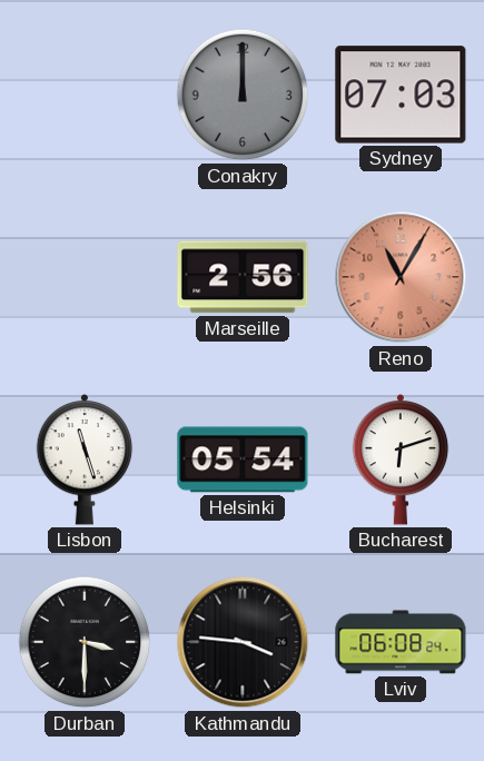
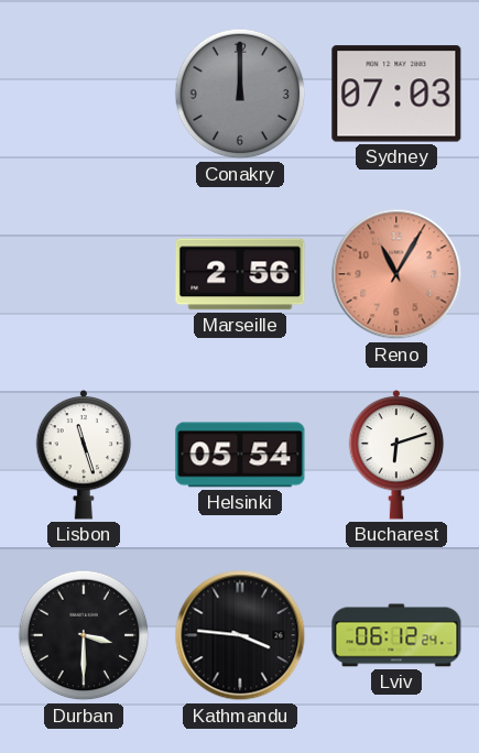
Lviv: 06:08 -> 06:12
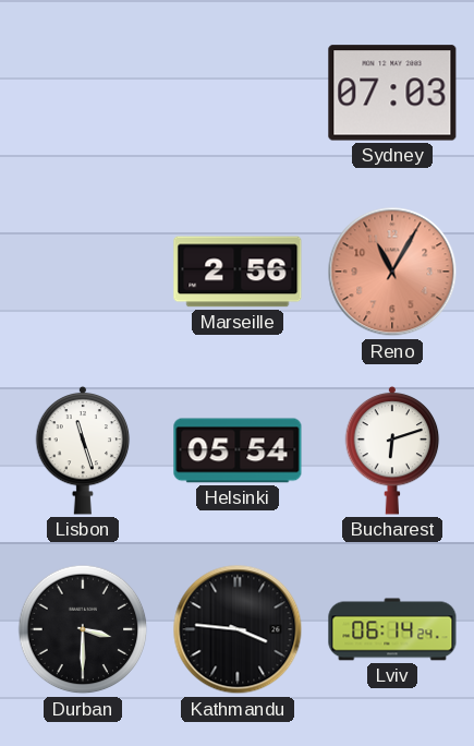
Conakry: 12:00 -> none
Lviv: 06:12 -> 06:14
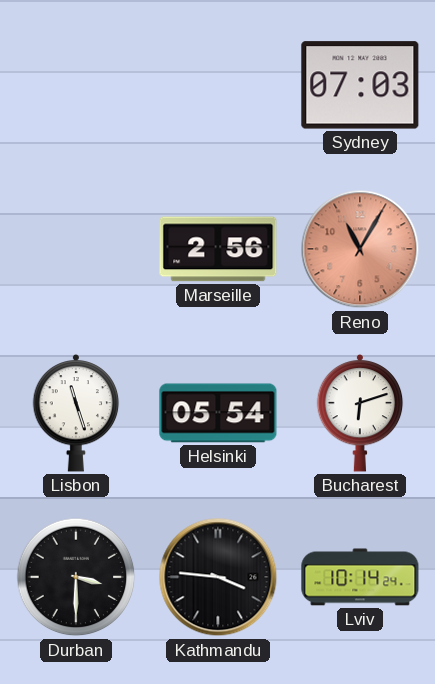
Lviv: 06:14 -> 10:14
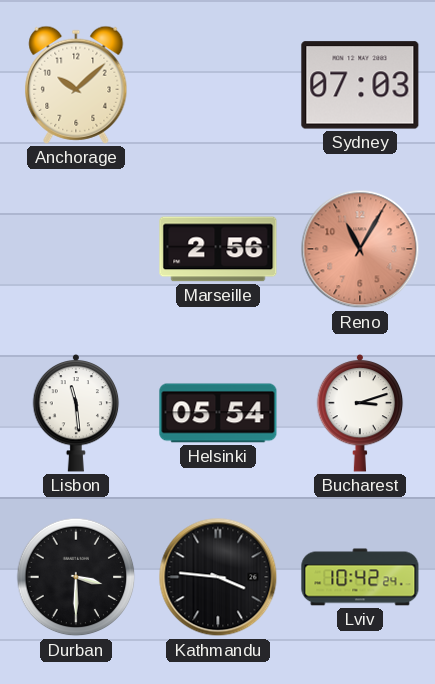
Anchorage: none -> 10:08
Lisbon: 11:27 -> 11:29
Bucharest: 6:12 -> 3:12
Lviv: 10:14 -> 10:42
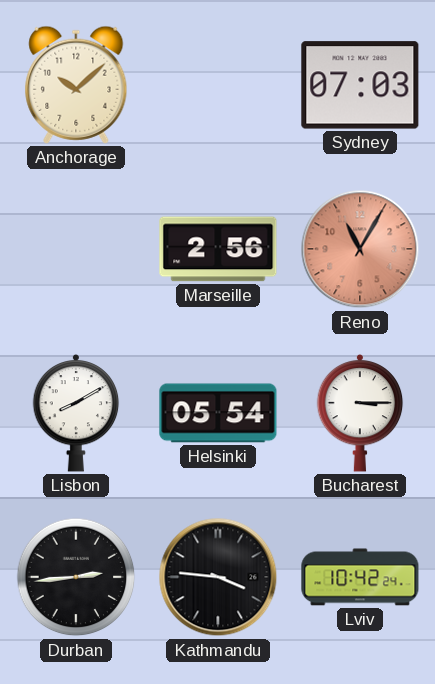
Lisbon: 11:29 -> 8:10
Bucharest: 3:12 -> 3:15
Durban: 3:30 -> 2:44
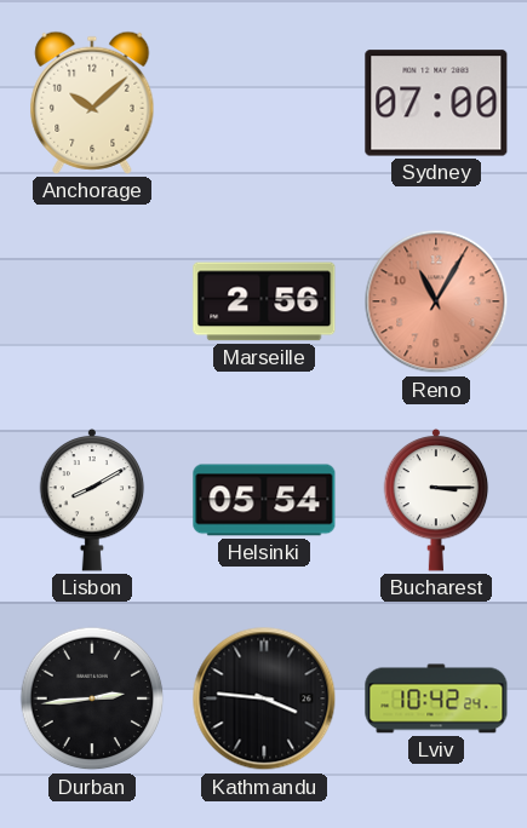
Sydney: 07:03 -> 07:00
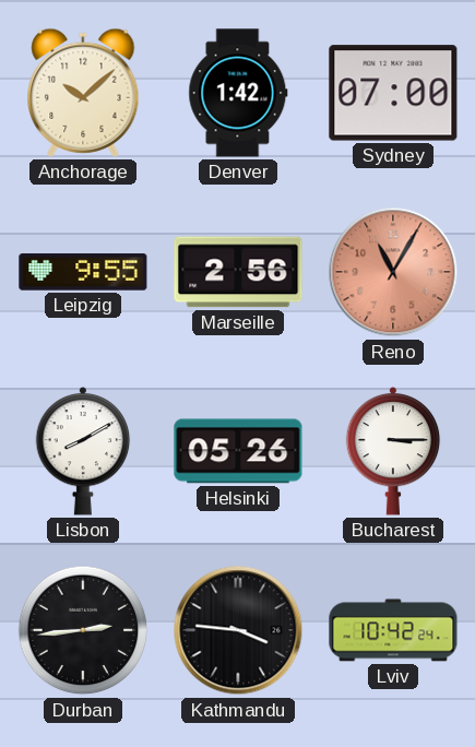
Denver: none -> 1:42
Leipzig: none -> 9:55
Helsinki: 05:54 -> 05:26
